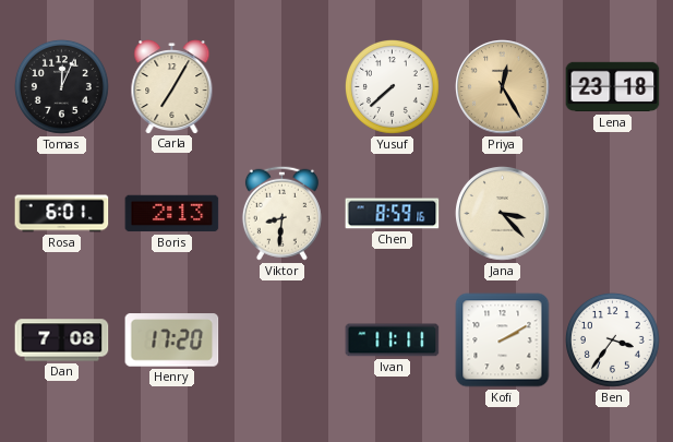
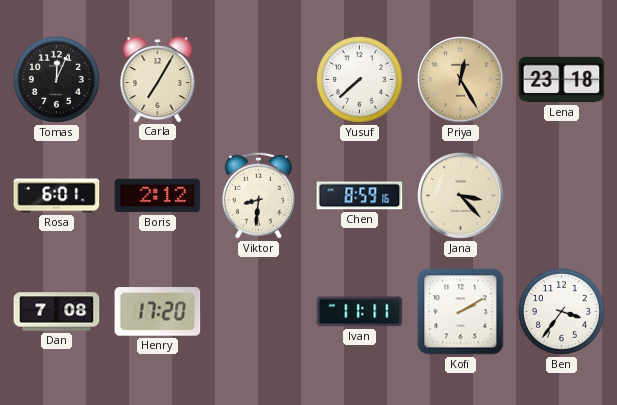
Boris: 2:13 -> 2:12
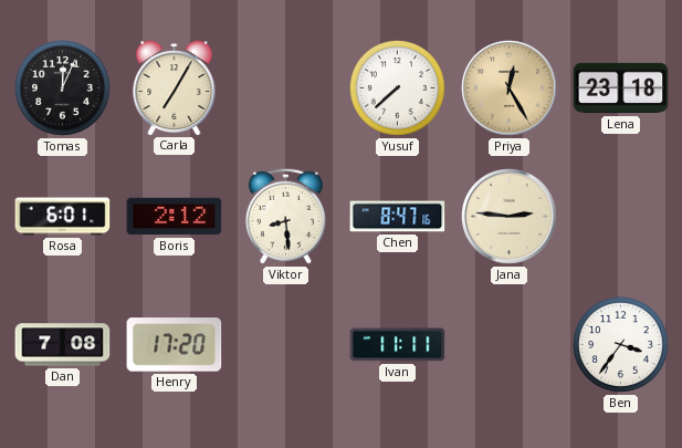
Viktor: 8:31 -> 8:29
Chen: 8:59 -> 8:47
Jana: 3:23 -> 2:46
Kofi: 2:10 -> none
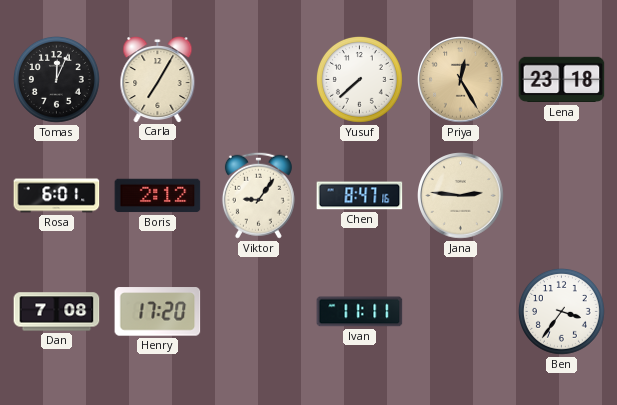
Viktor: 8:29 -> 9:06
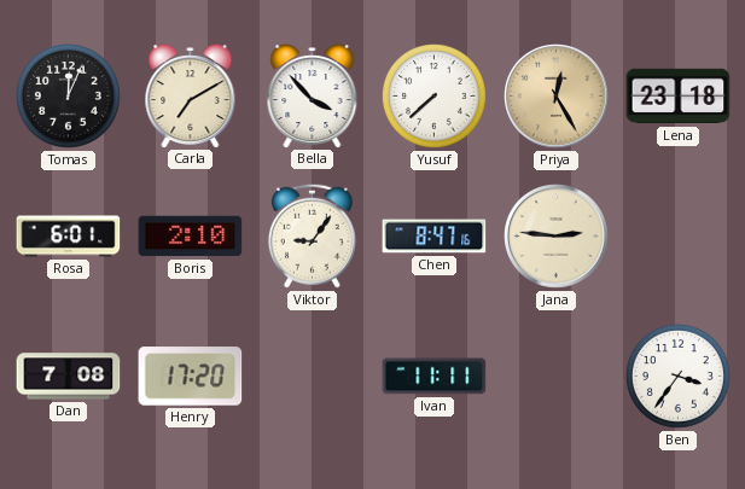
Carla: 7:05 -> 7:10
Bella: none -> 3:53
Boris: 2:12 -> 2:10
